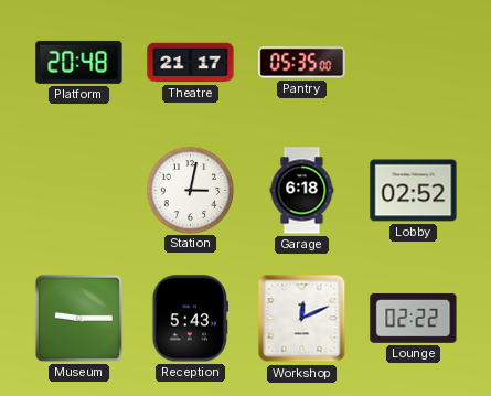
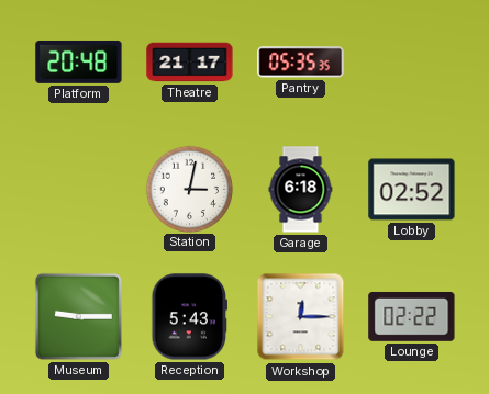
Pantry: 05:35:00 -> 05:35:35
Workshop: 12:11 -> 12:15
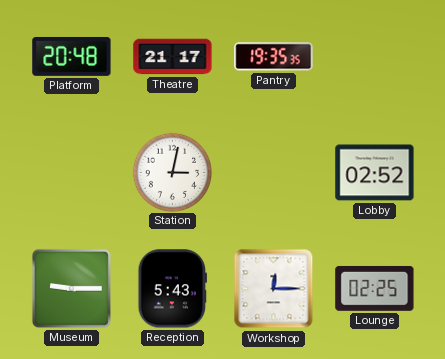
Pantry: 05:35 -> 19:35
Garage: 6:18 -> none
Lounge: 02:22 -> 02:25
